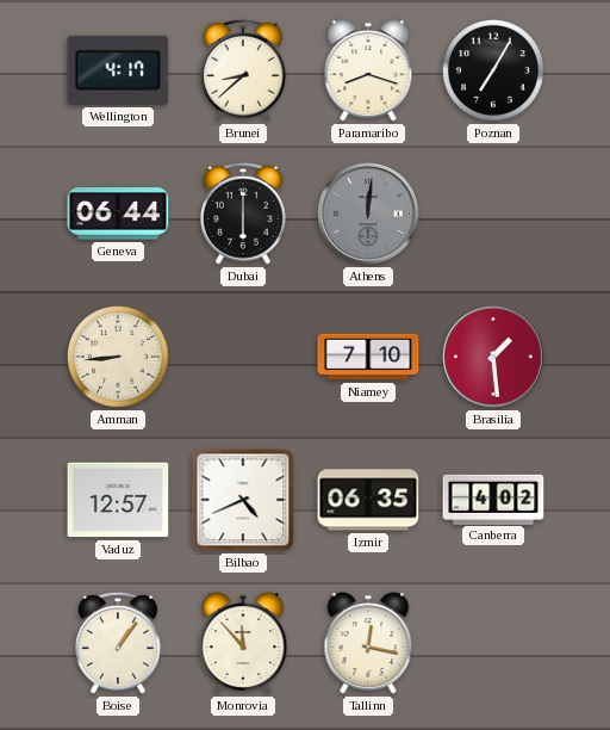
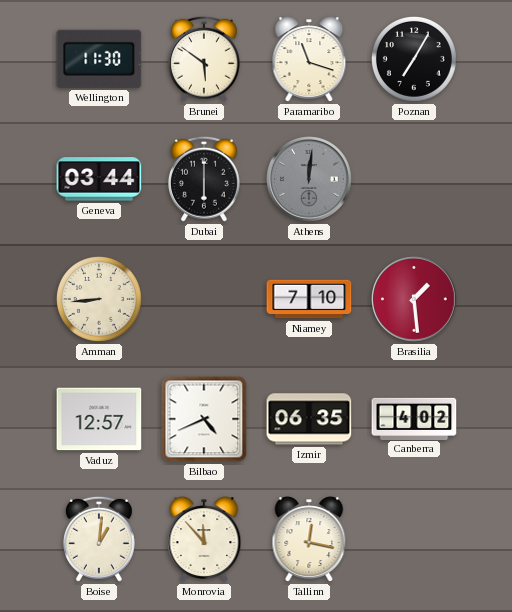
Wellington: 4:17 -> 11:30
Brunei: 8:38 -> 5:51
Paramaribo: 8:18 -> 11:18
Geneva: 06:44 -> 03:44
Boise: 1:06 -> 1:01
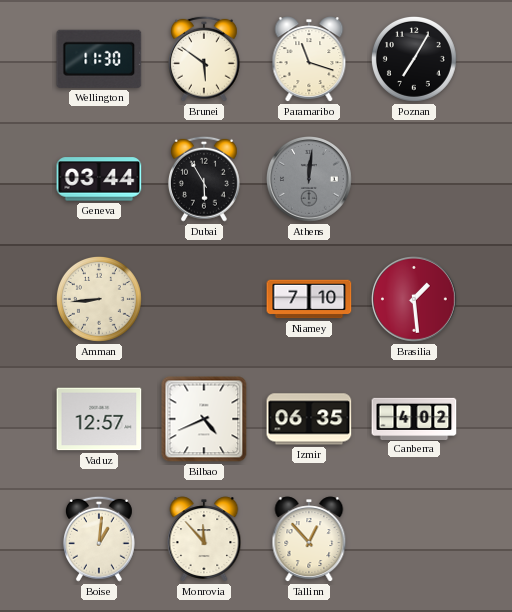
Dubai: 6:00 -> 5:55
Tallinn: 12:17 -> 12:53
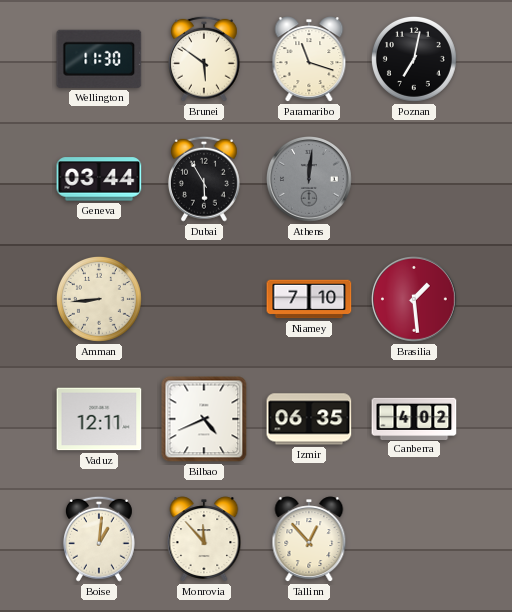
Poznan: 7:05 -> 7:02
Vaduz: 12:57 -> 12:11
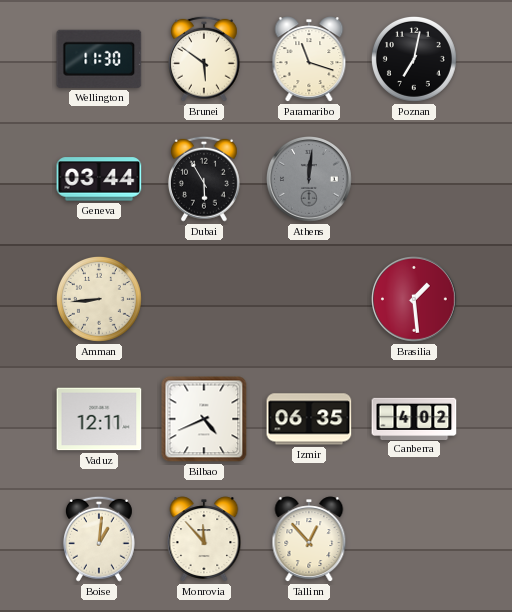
Niamey: 7:10 -> none
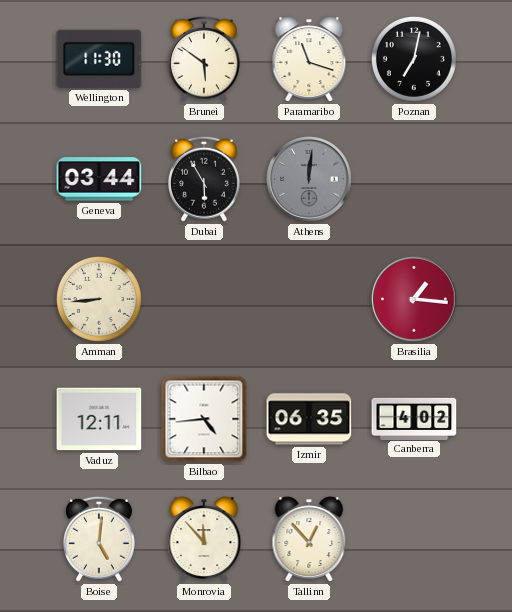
Brasilia: 1:29 -> 1:16
Bilbao: 4:41 -> 4:44
Boise: 1:01 -> 5:01
